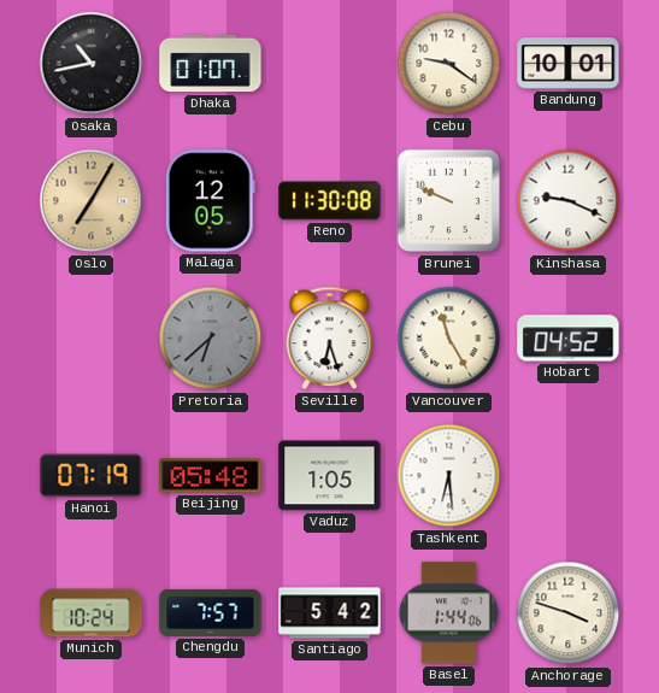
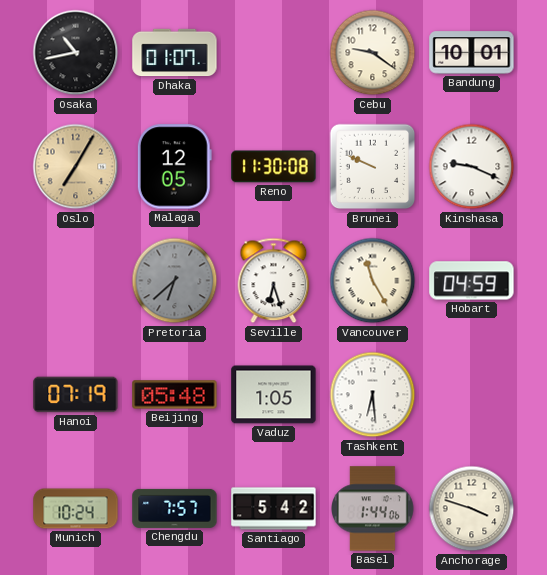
Hobart: 04:52 -> 04:59
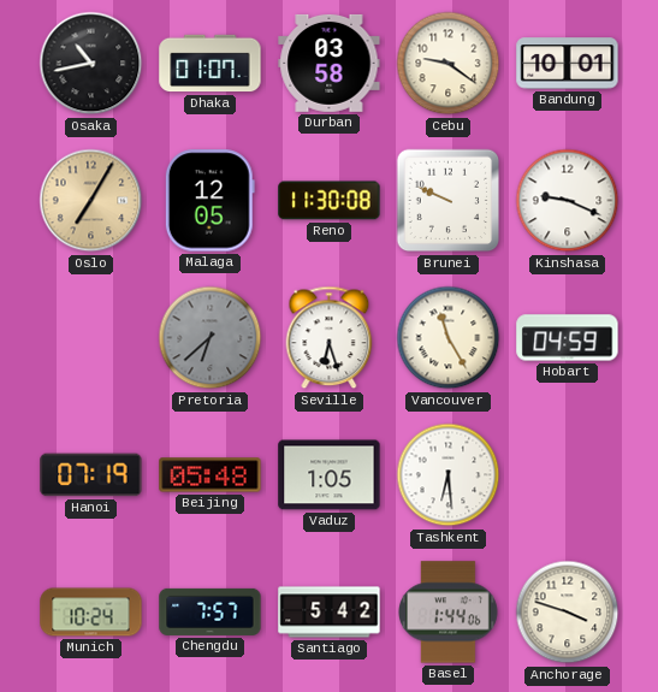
Durban: none -> 03:58
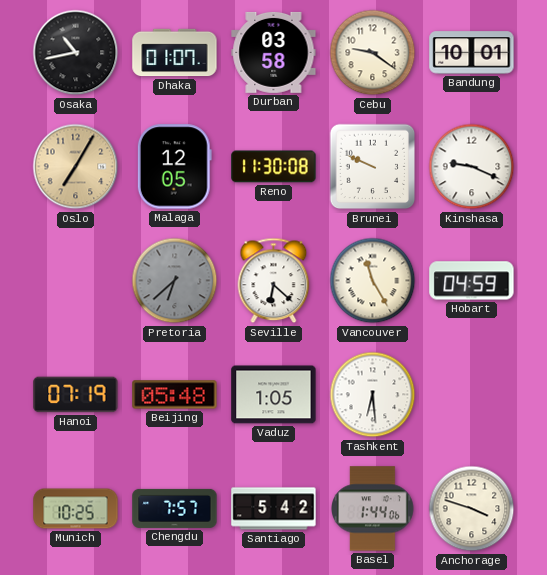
Seville: 6:27 -> 6:22
Munich: 10:24 -> 10:25
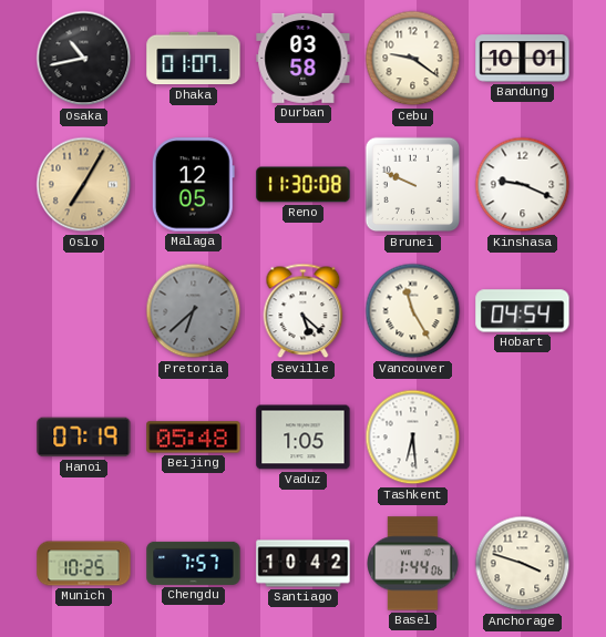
Seville: 6:22 -> 5:22
Hobart: 04:59 -> 04:54
Santiago: 5:42 -> 10:42
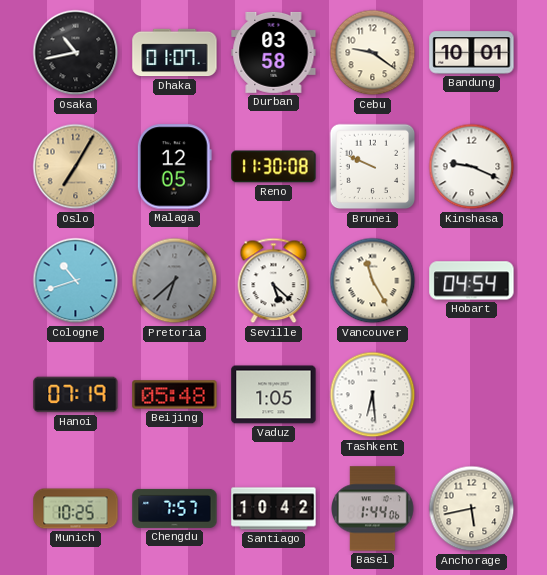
Cologne: none -> 10:42
Anchorage: 3:48 -> 5:43
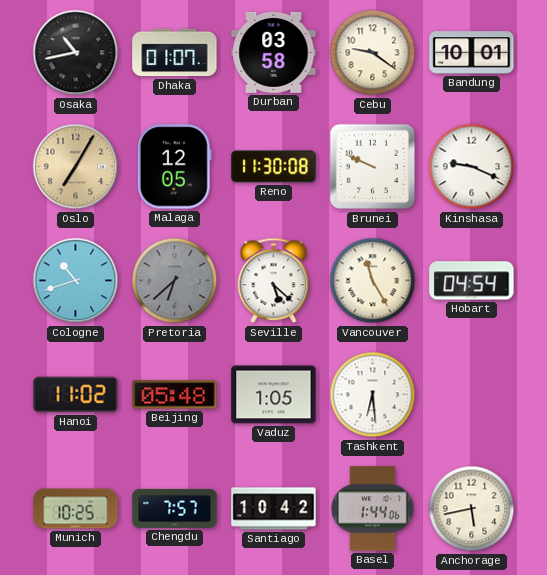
Hanoi: 07:19 -> 11:02
